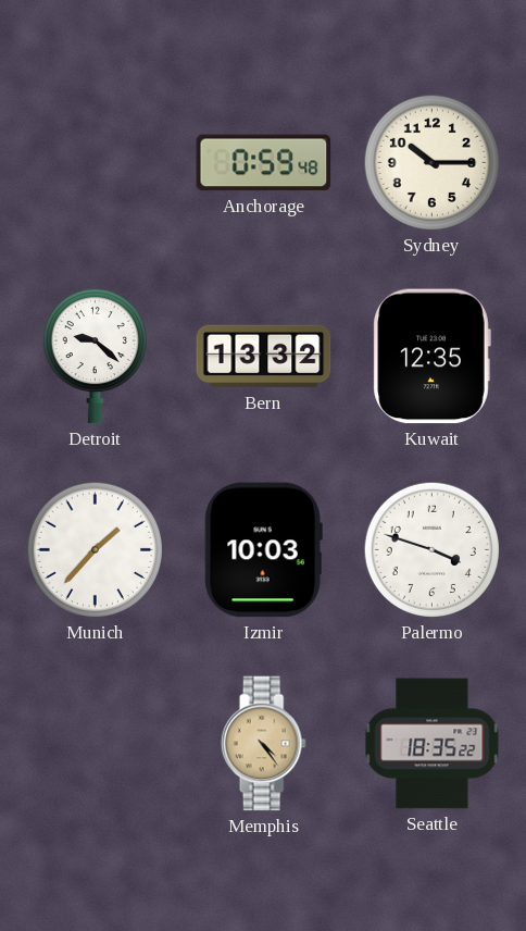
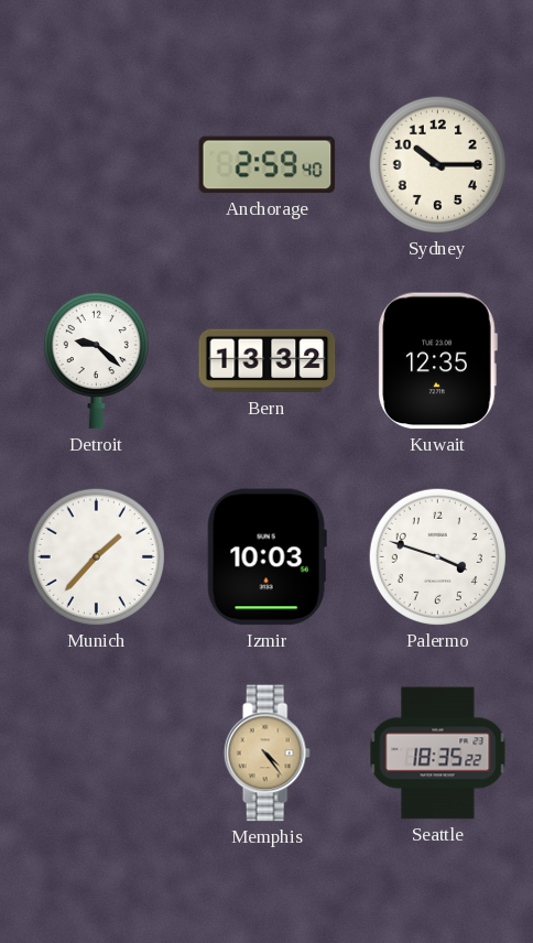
Anchorage: 0:59 -> 2:59
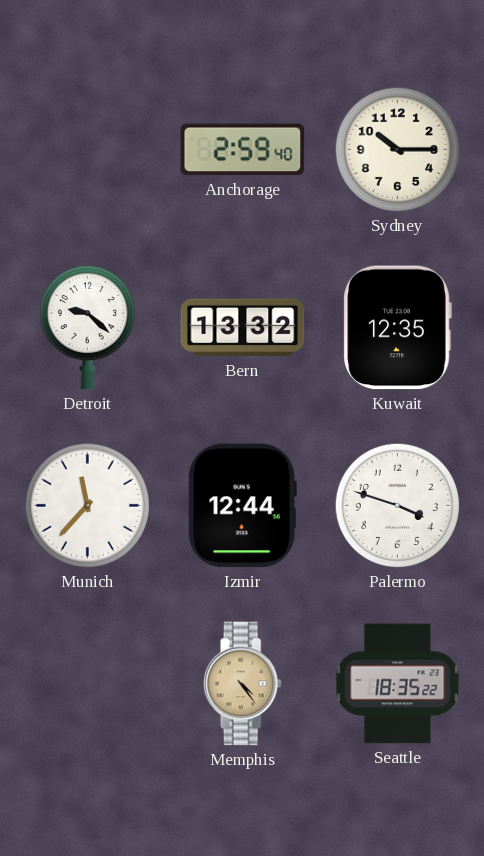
Munich: 1:37 -> 11:37
Izmir: 10:03 -> 12:44
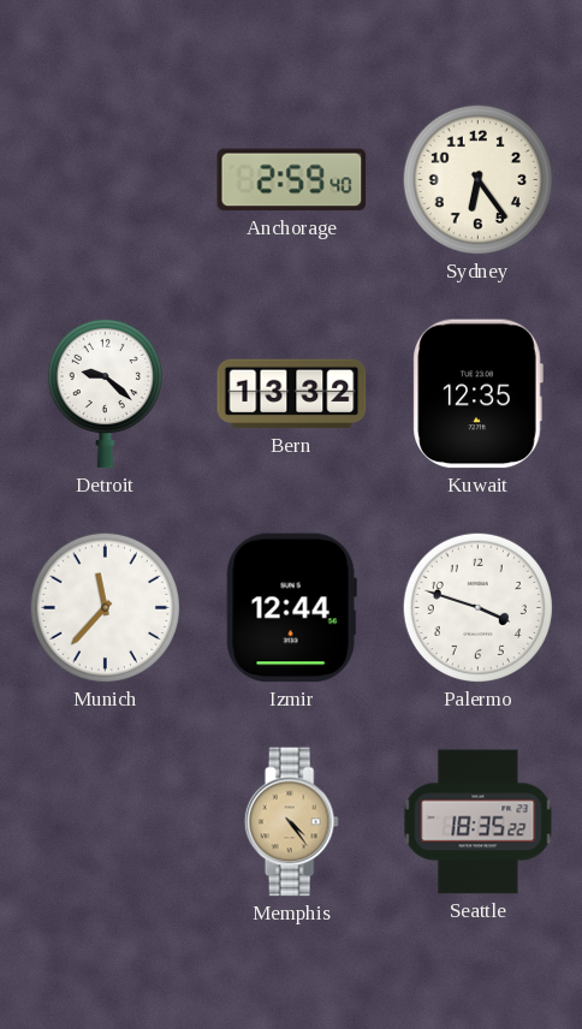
Sydney: 10:15 -> 6:24
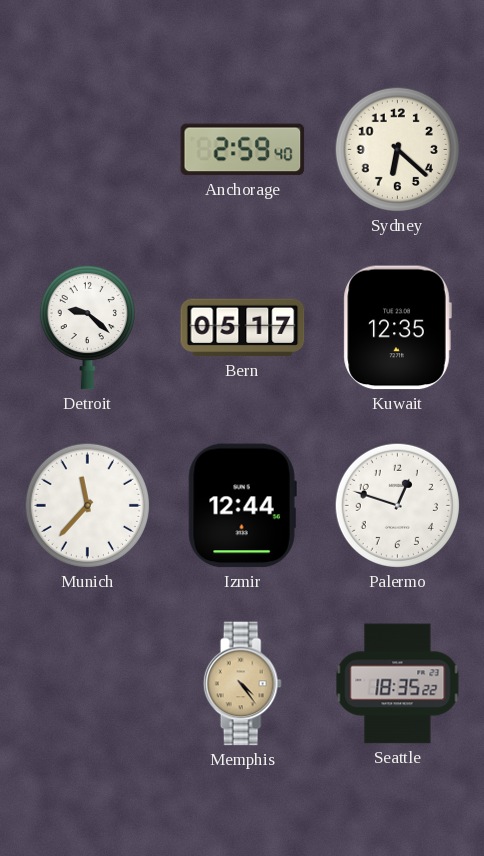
Sydney: 6:24 -> 6:22
Bern: 13:32 -> 05:17
Palermo: 3:48 -> 12:48
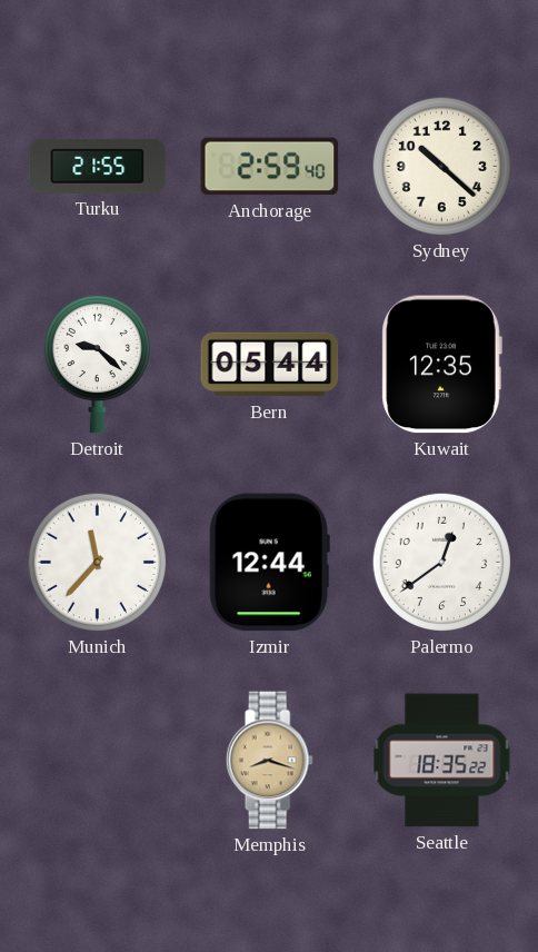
Turku: none -> 21:55
Sydney: 6:22 -> 10:22
Bern: 05:17 -> 05:44
Palermo: 12:48 -> 12:39
Memphis: 4:24 -> 8:18
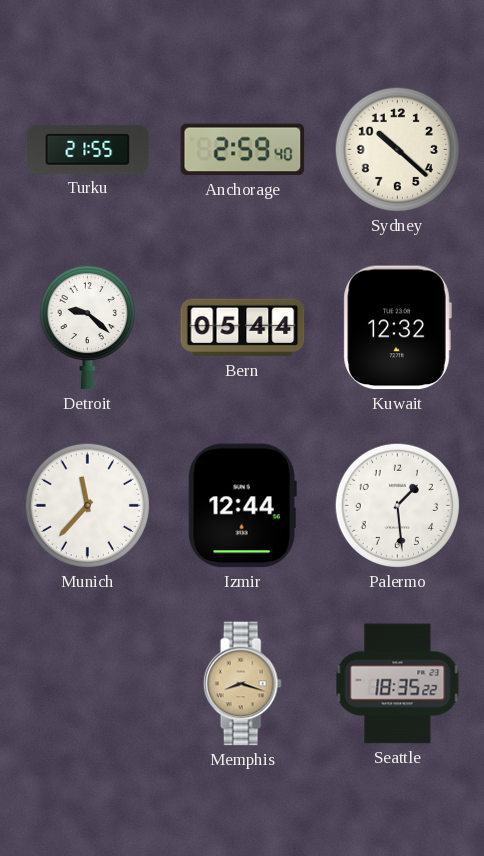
Kuwait: 12:35 -> 12:32
Palermo: 12:39 -> 1:29
